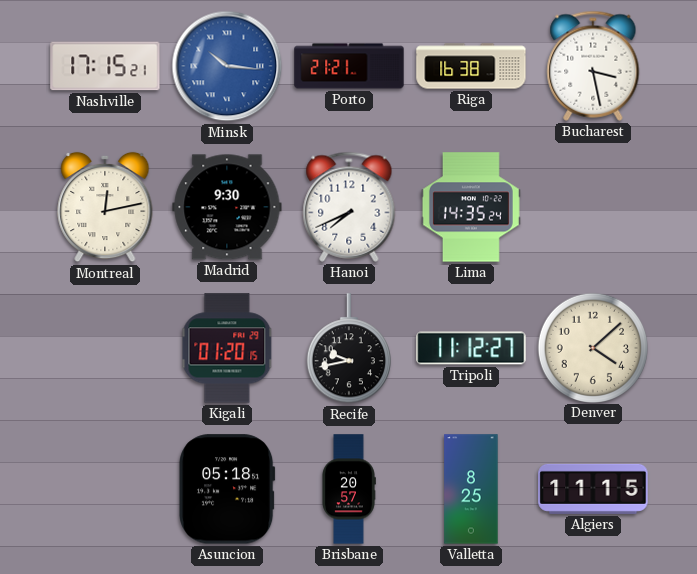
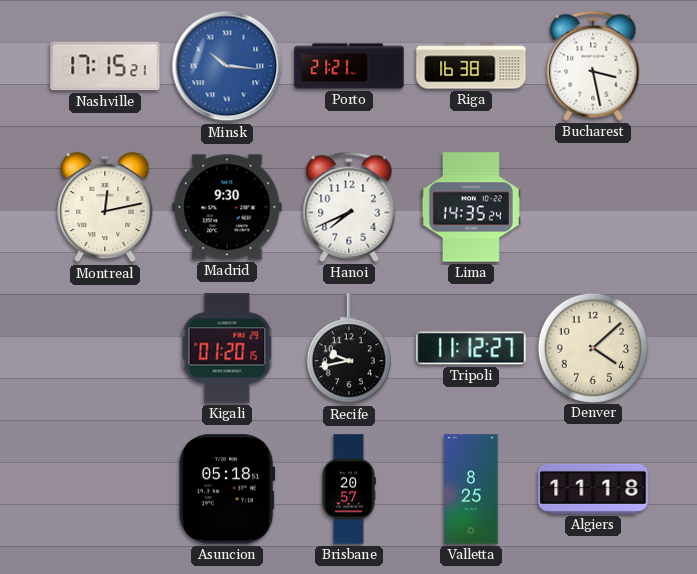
Algiers: 11:15 -> 11:18
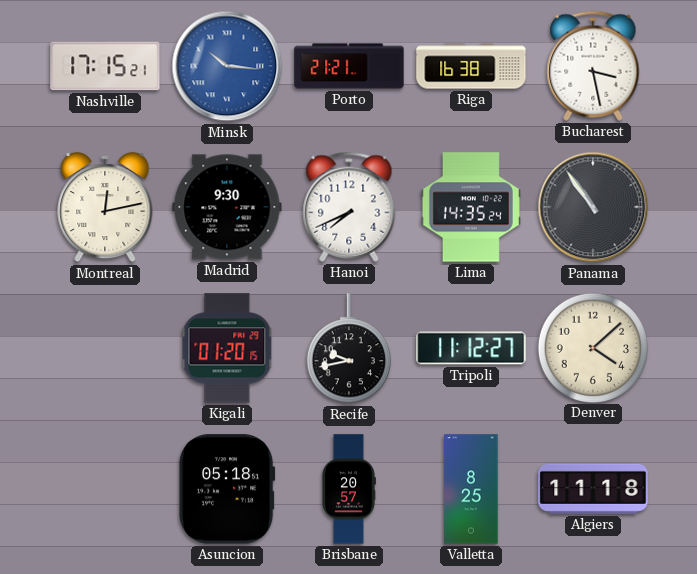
Panama: none -> 10:54
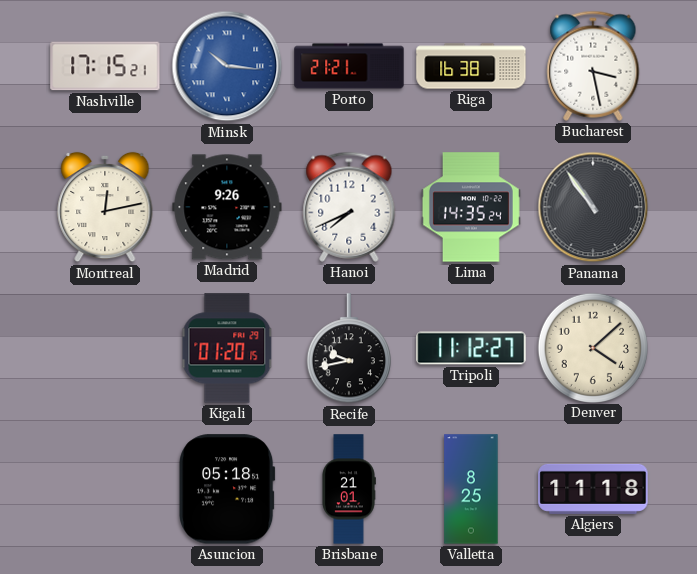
Madrid: 9:30 -> 9:26
Brisbane: 20:57 -> 21:01
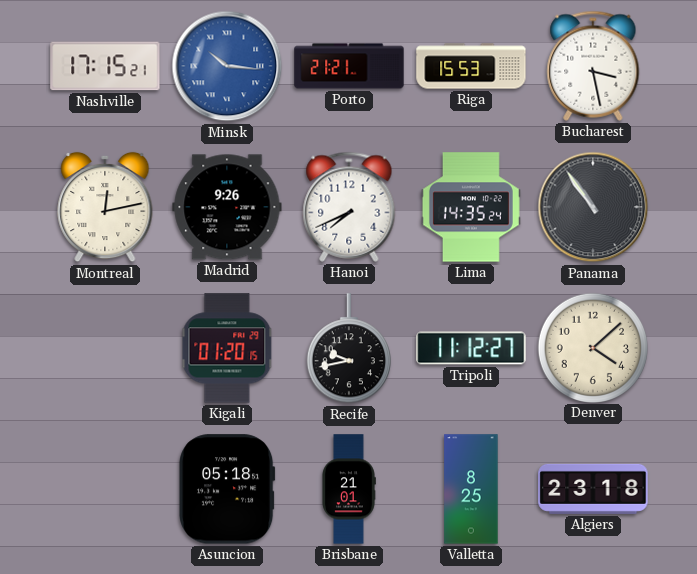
Riga: 16:38 -> 15:53
Algiers: 11:18 -> 23:18
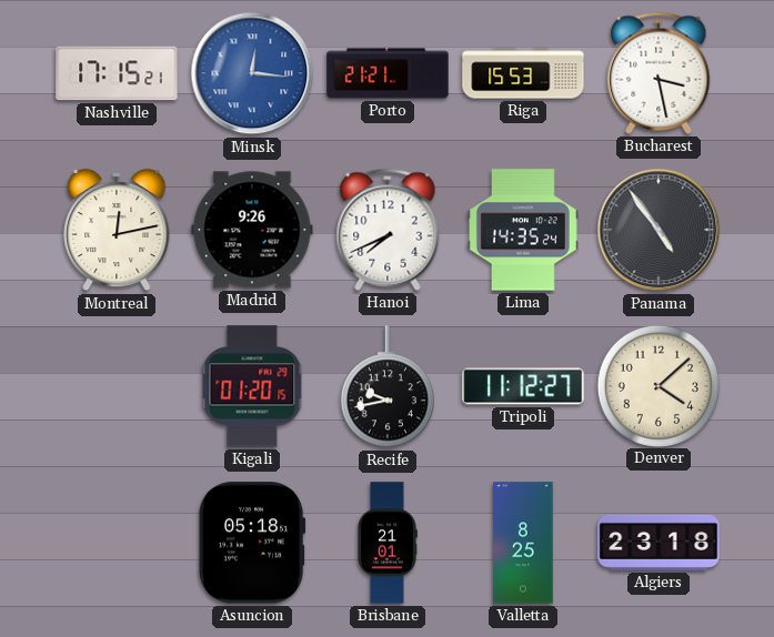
Minsk: 10:16 -> 12:16
Panama: 10:54 -> 4:54
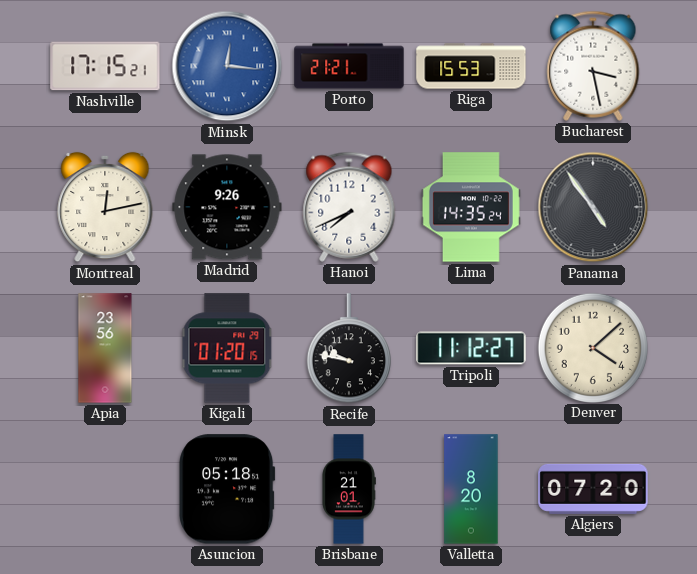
Apia: none -> 23:56
Recife: 9:43 -> 9:47
Valletta: 8:25 -> 8:20
Algiers: 23:18 -> 07:20
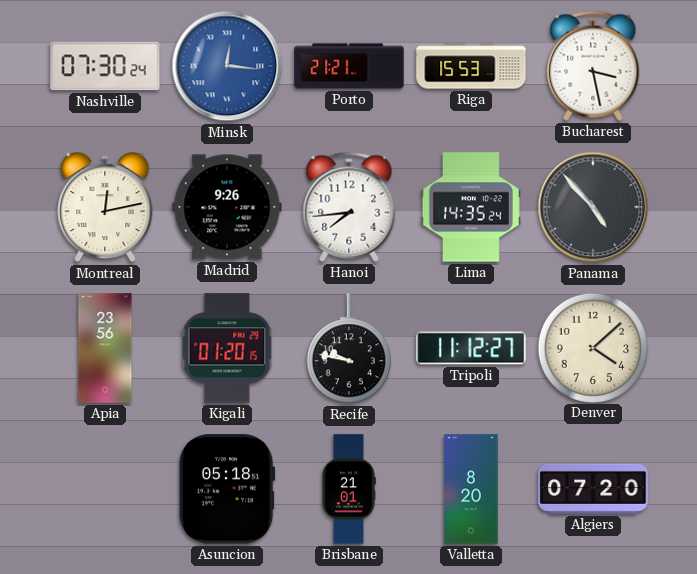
Nashville: 17:15 -> 07:30
Hanoi: 7:41 -> 7:44
Panama: 4:54 -> 4:53
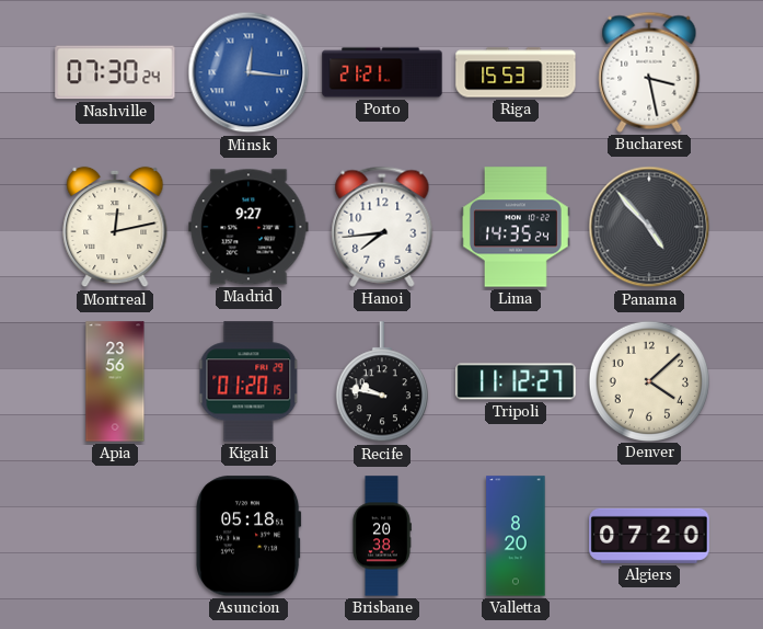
Madrid: 9:26 -> 9:27
Brisbane: 21:01 -> 20:38
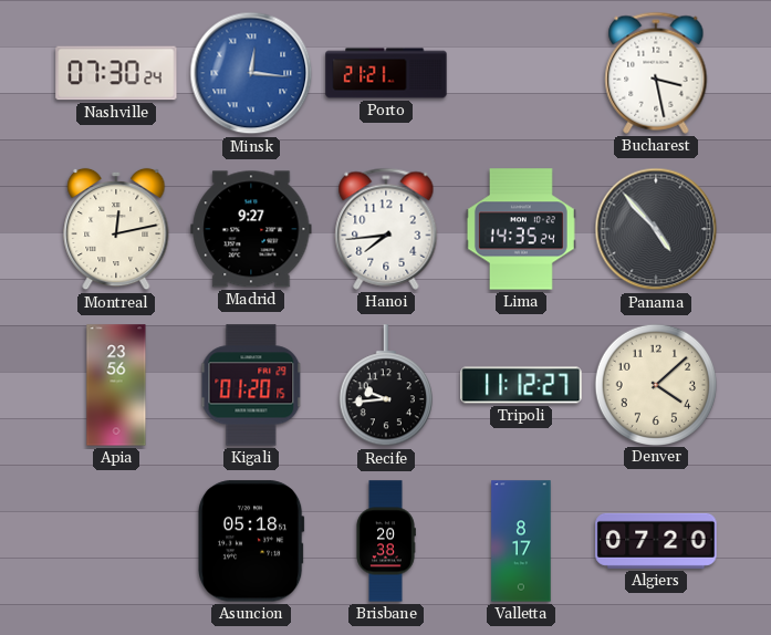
Riga: 15:53 -> none
Recife: 9:47 -> 9:44
Valletta: 8:20 -> 8:17
